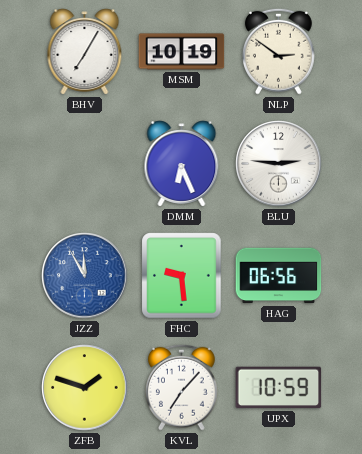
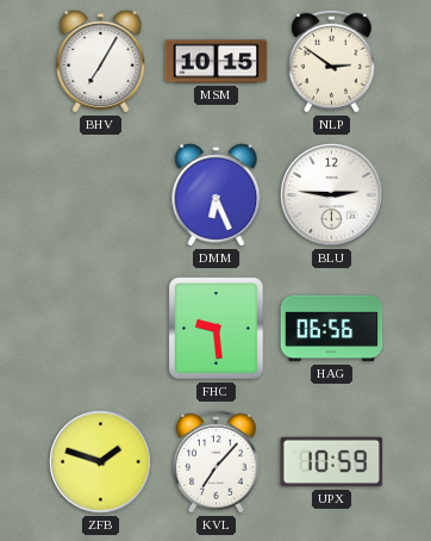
MSM: 10:19 -> 10:15
JZZ: 11:55 -> none
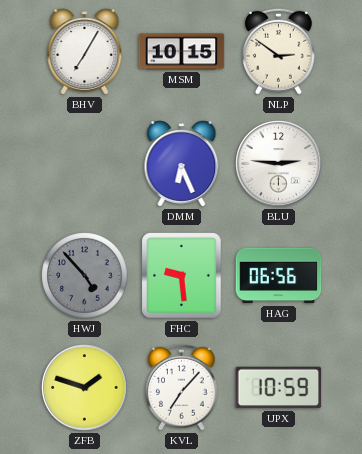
HWJ: none -> 4:53
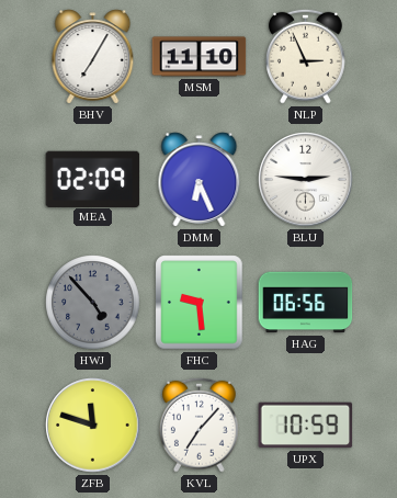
MSM: 10:15 -> 11:10
NLP: 2:51 -> 2:56
MEA: none -> 02:09
ZFB: 1:48 -> 11:48
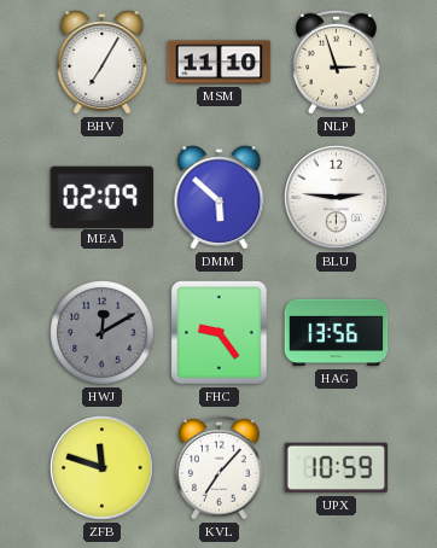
NLP: 2:56 -> 2:57
DMM: 6:26 -> 5:52
HWJ: 4:53 -> 12:10
FHC: 9:29 -> 9:24
HAG: 06:56 -> 13:56
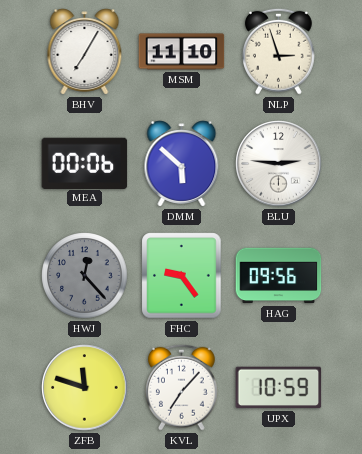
MEA: 02:09 -> 00:06
HWJ: 12:10 -> 12:23
HAG: 13:56 -> 09:56
